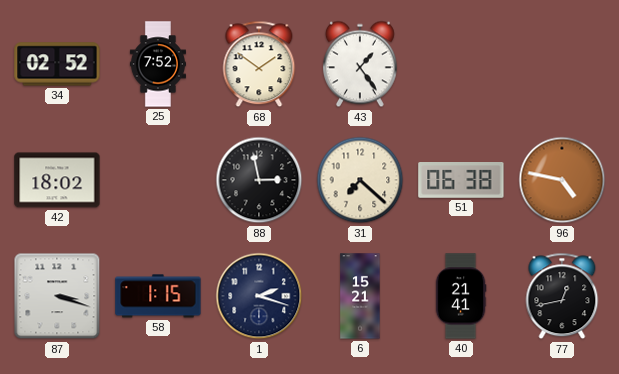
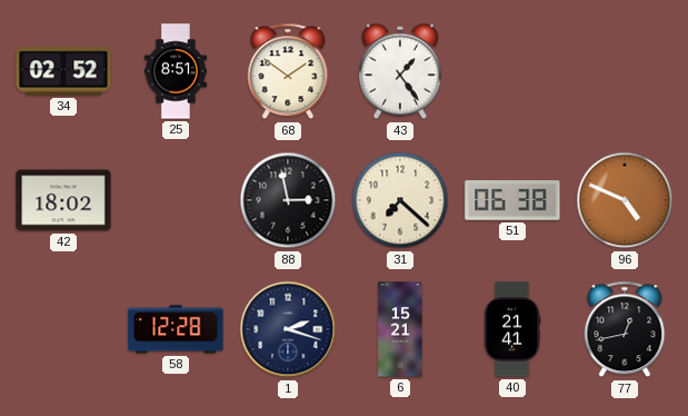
25: 7:52 -> 8:51
96: 4:47 -> 4:49
87: 3:18 -> none
58: 1:15 -> 12:28
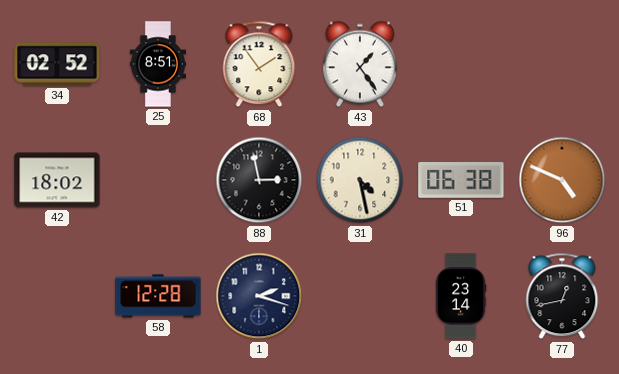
68: 1:51 -> 1:54
31: 7:22 -> 4:28
6: 15:21 -> none
40: 21:41 -> 23:14
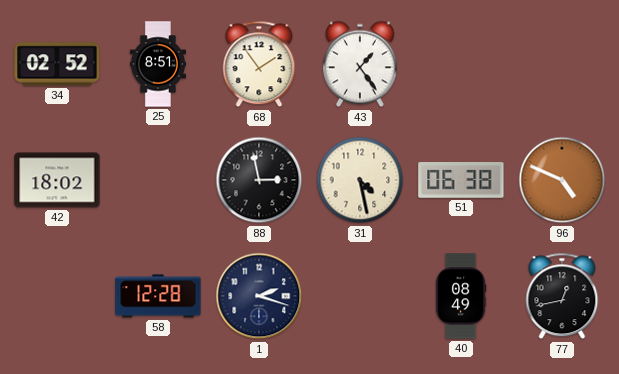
40: 23:14 -> 08:49
